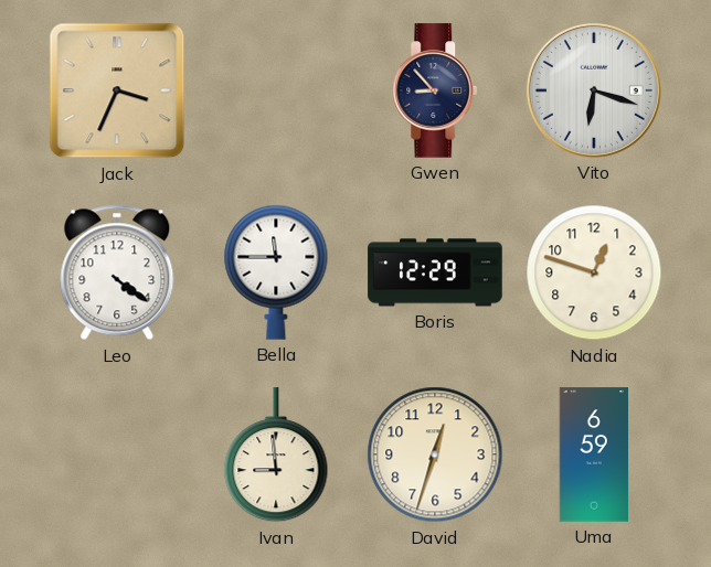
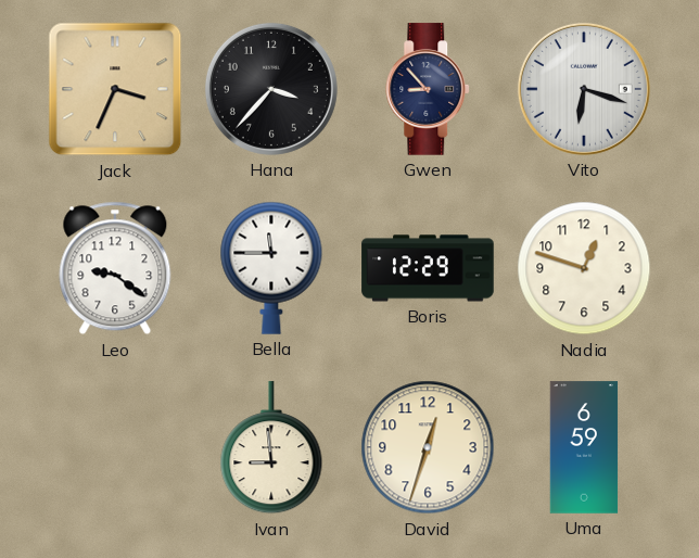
Hana: none -> 3:37
Leo: 4:21 -> 9:21
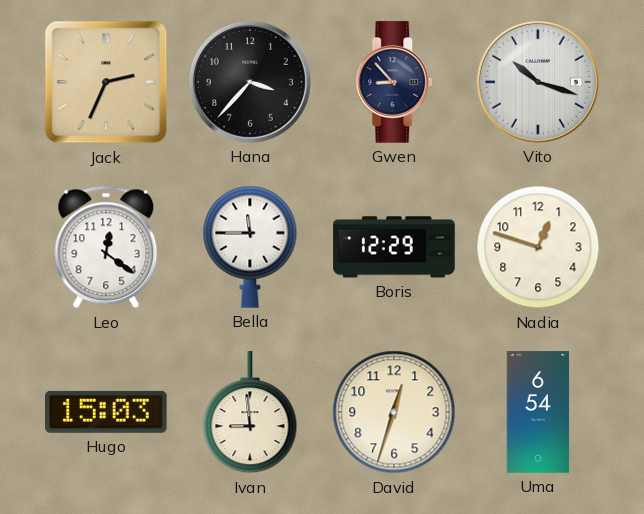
Jack: 3:34 -> 2:34
Vito: 6:18 -> 10:18
Leo: 9:21 -> 12:21
Hugo: none -> 15:03
Uma: 6:59 -> 6:54
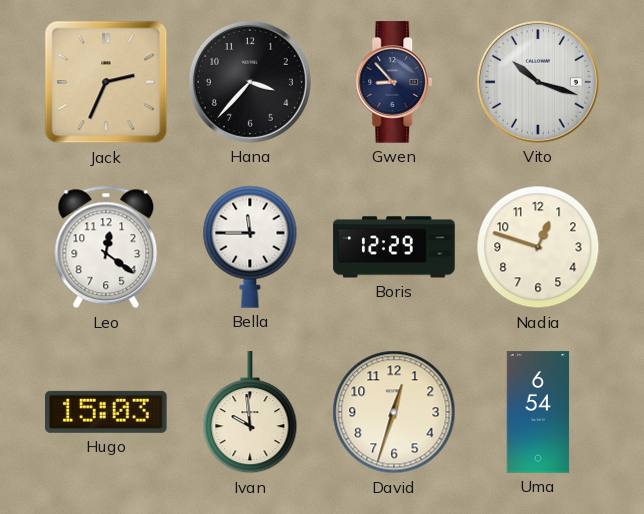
Ivan: 8:59 -> 9:59
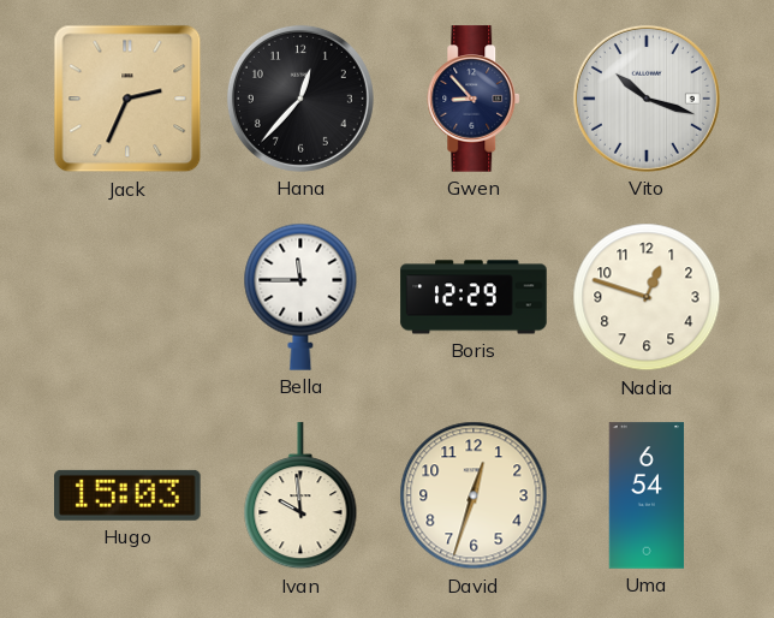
Hana: 3:37 -> 12:37
Leo: 12:21 -> none
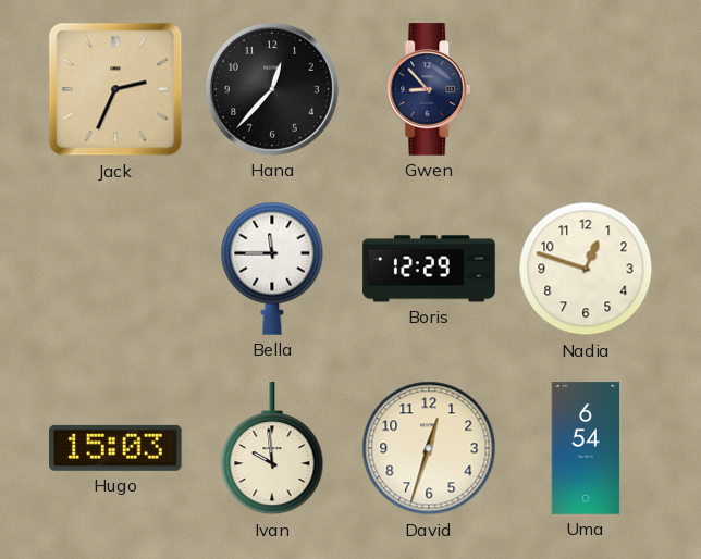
Vito: 10:18 -> none
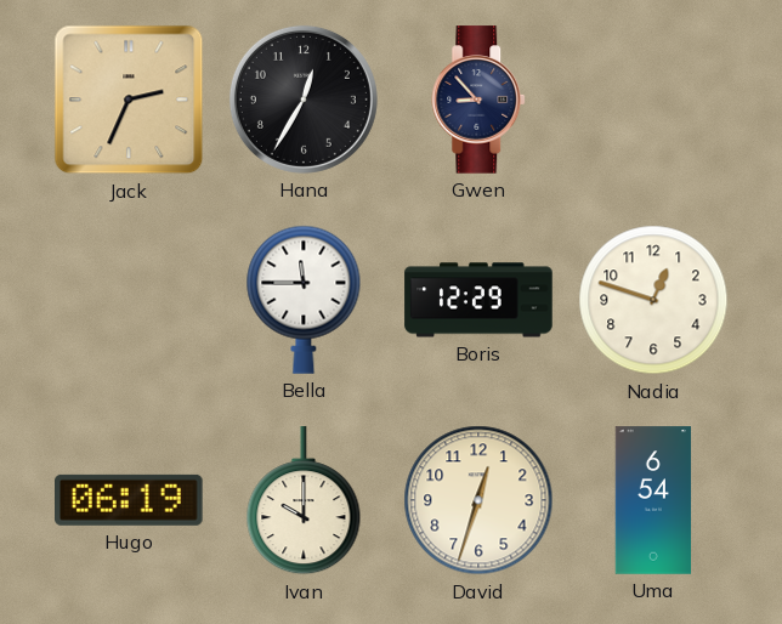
Hana: 12:37 -> 12:35
Hugo: 15:03 -> 06:19
Ivan: 9:59 -> 10:00
